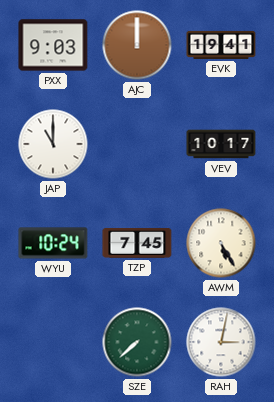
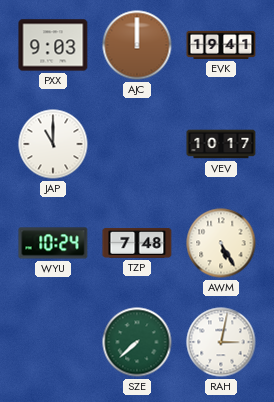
TZP: 7:45 -> 7:48
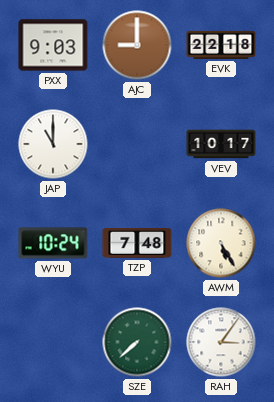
AJC: 12:00 -> 9:00
EVK: 19:41 -> 22:18
RAH: 3:02 -> 3:06
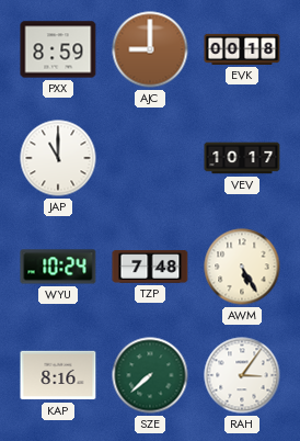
PXX: 9:03 -> 8:59
EVK: 22:18 -> 00:18
KAP: none -> 8:16
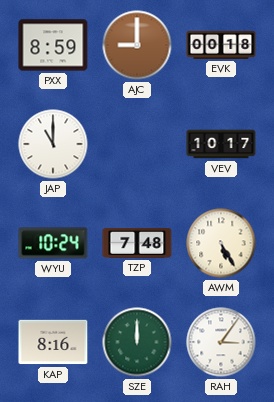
SZE: 7:38 -> 12:00
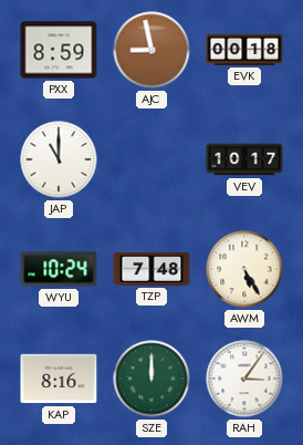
AJC: 9:00 -> 8:58
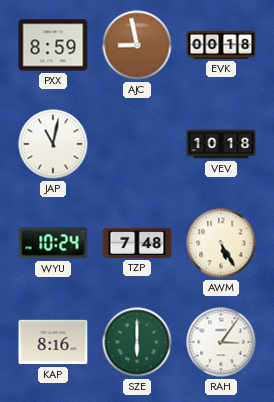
JAP: 11:00 -> 11:02
VEV: 10:17 -> 10:18
SZE: 12:00 -> 6:00
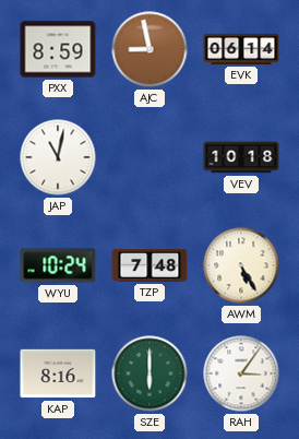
EVK: 00:18 -> 06:14
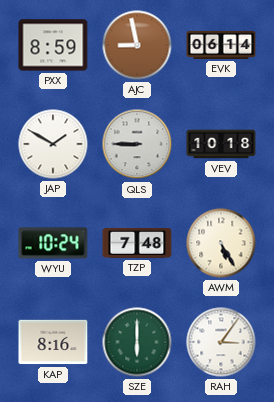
JAP: 11:02 -> 1:50
QLS: none -> 8:45
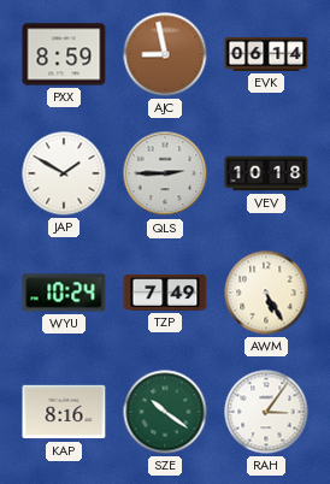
QLS: 8:45 -> 2:45
TZP: 7:48 -> 7:49
SZE: 6:00 -> 10:21
